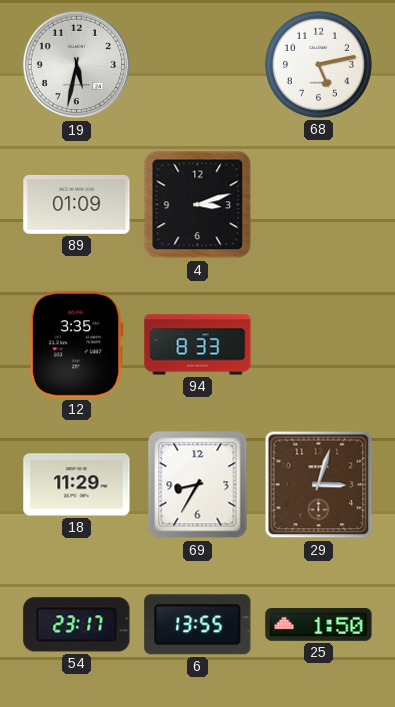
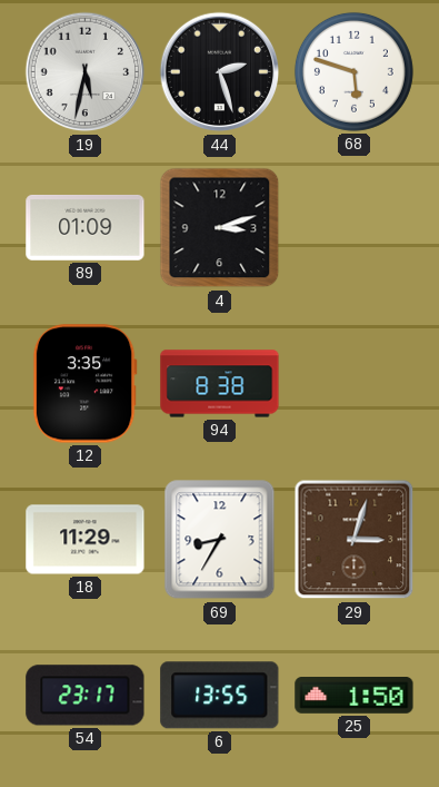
44: none -> 2:27
68: 5:13 -> 5:48
94: 8:33 -> 8:38
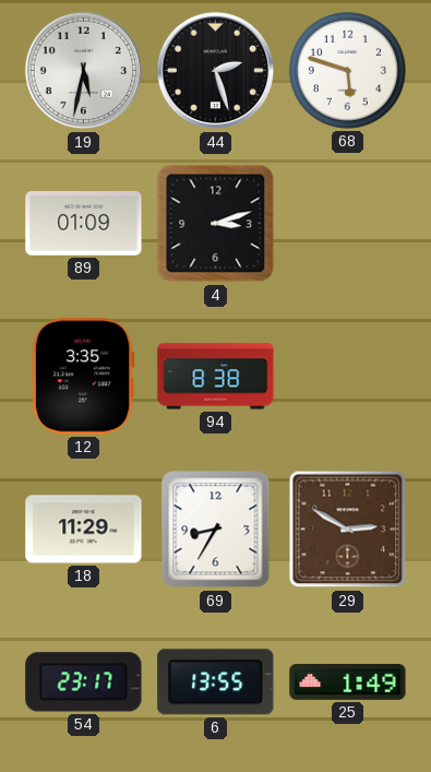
29: 3:03 -> 2:50
25: 1:50 -> 1:49
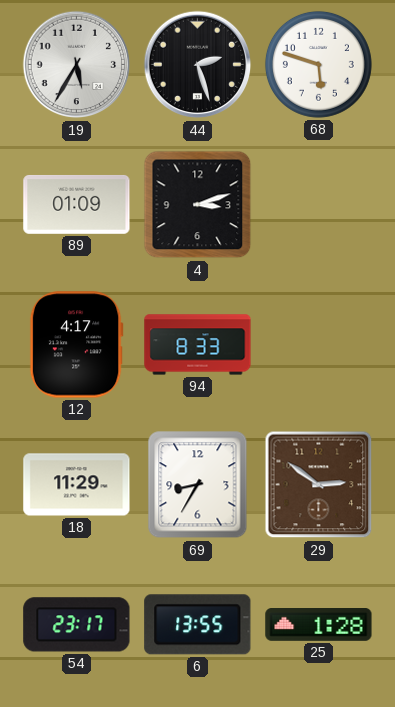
19: 5:32 -> 5:35
12: 3:35 -> 4:17
94: 8:38 -> 8:33
29: 2:50 -> 2:51
25: 1:49 -> 1:28
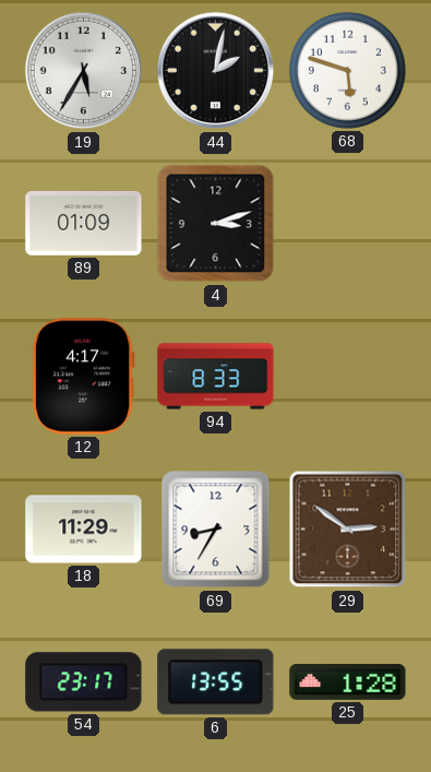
44: 2:27 -> 2:02
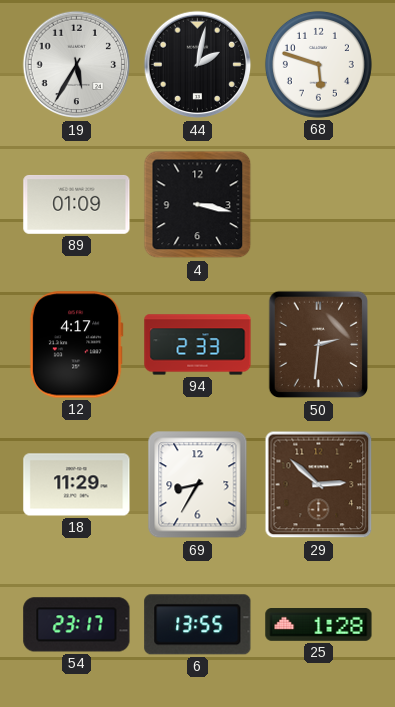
4: 3:12 -> 3:17
94: 8:33 -> 2:33
50: none -> 2:31
29: 2:51 -> 2:52
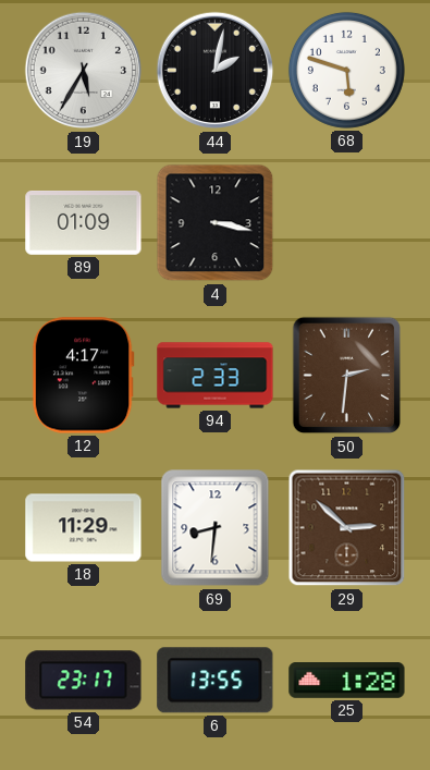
69: 8:35 -> 8:31
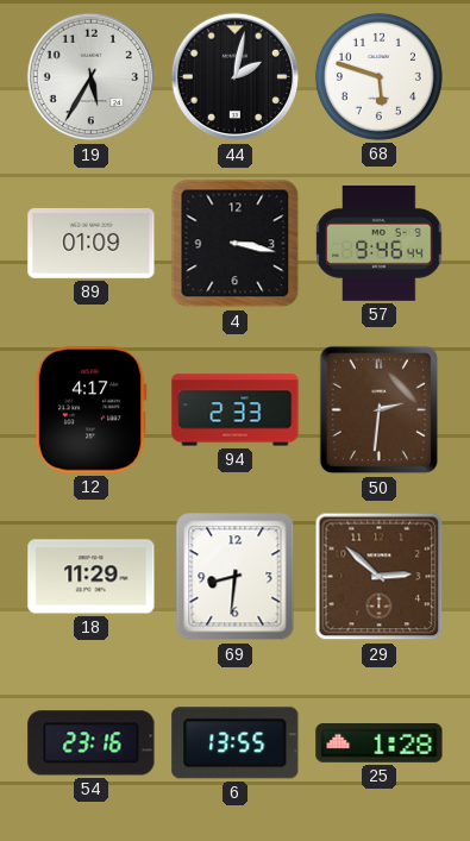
57: none -> 9:46
54: 23:17 -> 23:16
